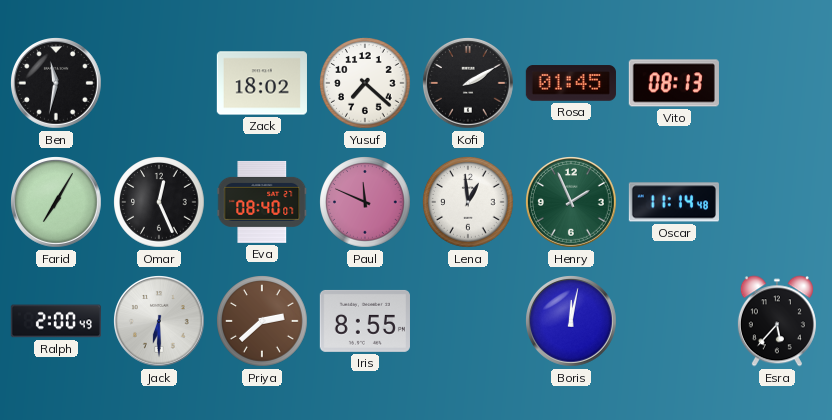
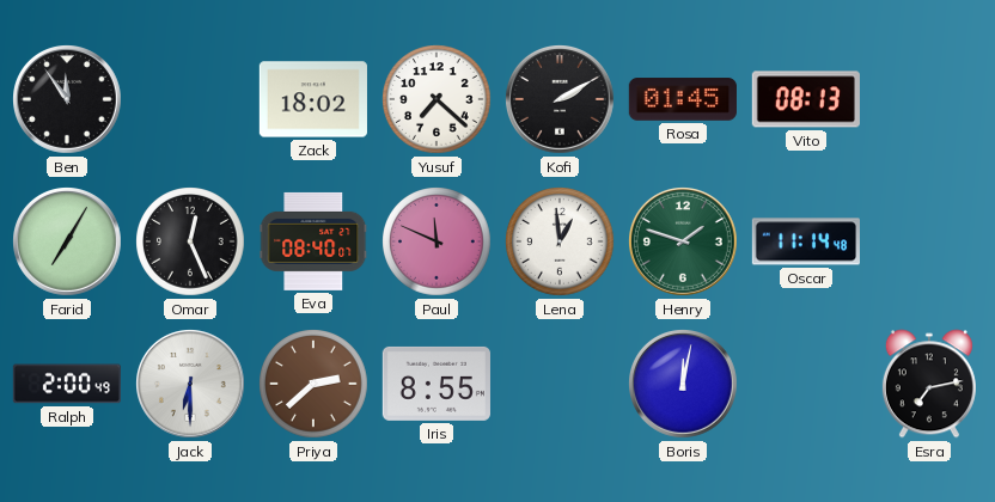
Ben: 11:32 -> 11:54
Henry: 1:56 -> 1:48
Esra: 5:37 -> 7:13
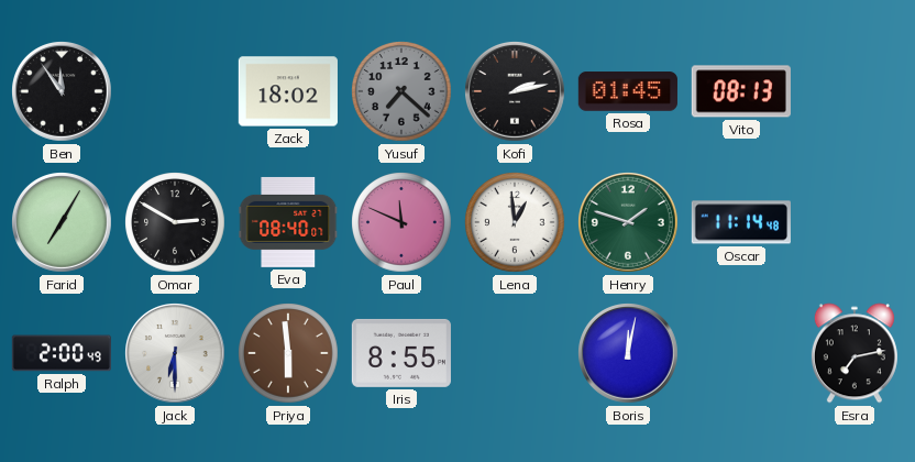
Yusuf dial: white -> grey
Kofi: 2:10 -> 2:13
Omar: 12:26 -> 2:50
Priya: 2:38 -> 5:59
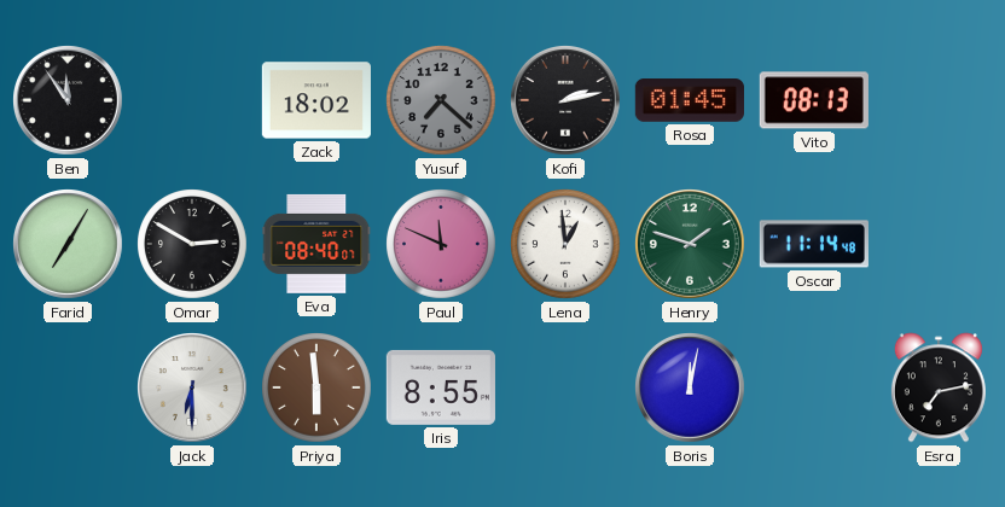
Ralph: 2:00 -> none
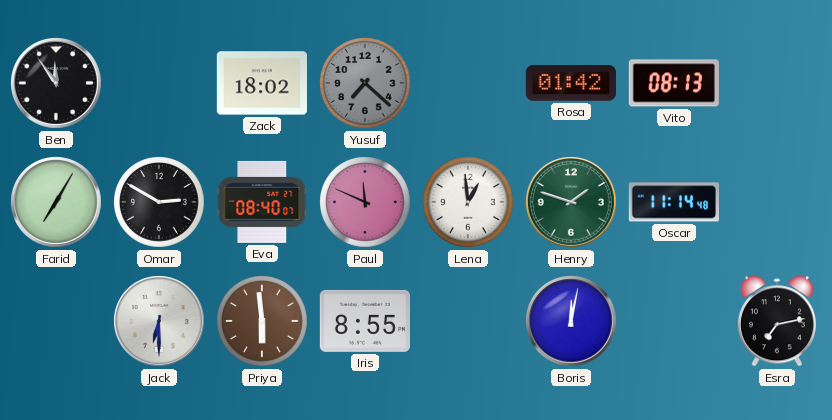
Kofi: 2:13 -> none
Rosa: 01:45 -> 01:42
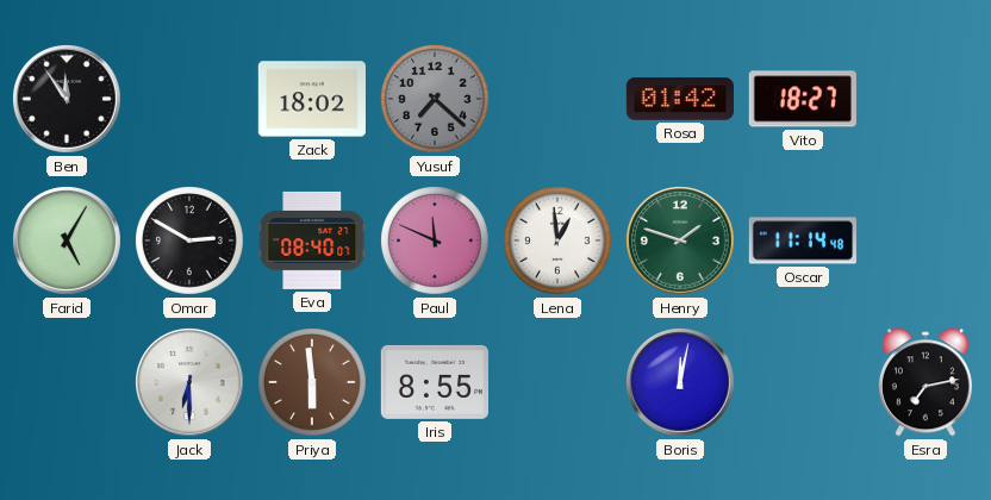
Vito: 08:13 -> 18:27
Farid: 7:05 -> 5:05
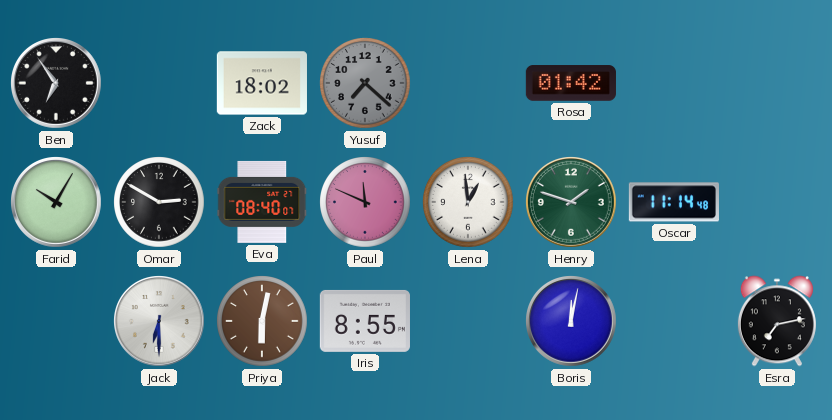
Ben: 11:54 -> 6:54
Vito: 18:27 -> none
Farid: 5:05 -> 10:05
Priya: 5:59 -> 6:02
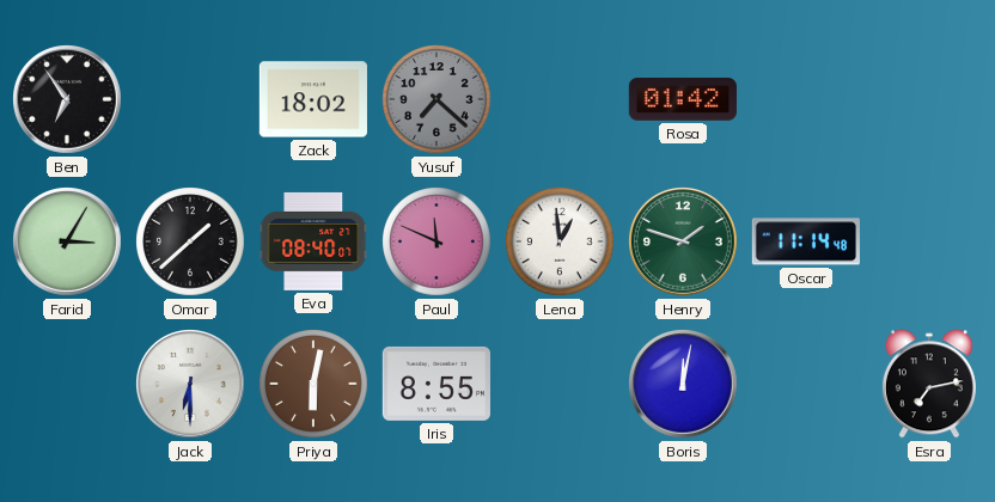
Farid: 10:05 -> 3:05
Omar: 2:50 -> 1:38
